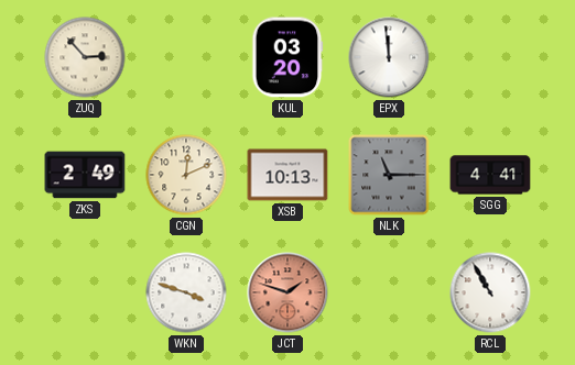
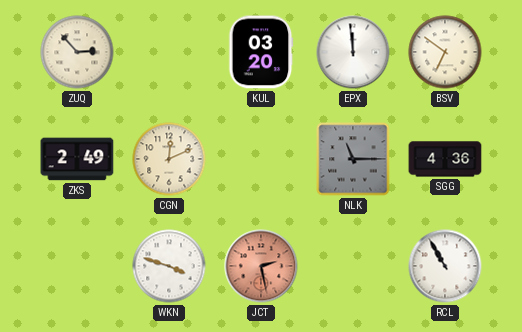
BSV: none -> 6:51
XSB: 10:13 -> none
SGG: 4:41 -> 4:36
JCT: 1:48 -> 2:28
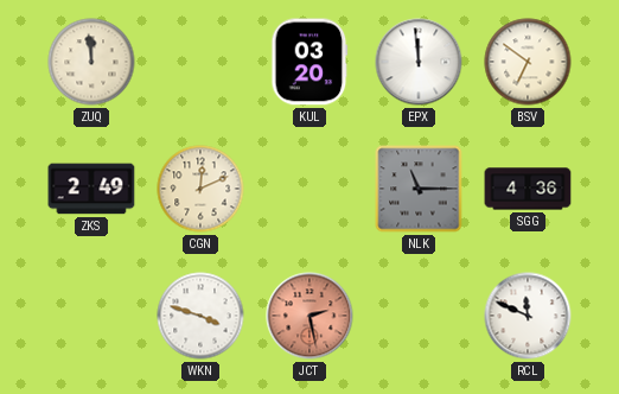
ZUQ: 2:53 -> 11:59
RCL: 10:55 -> 11:49
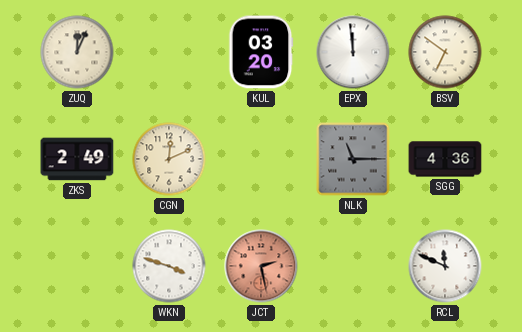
ZUQ: 11:59 -> 12:04
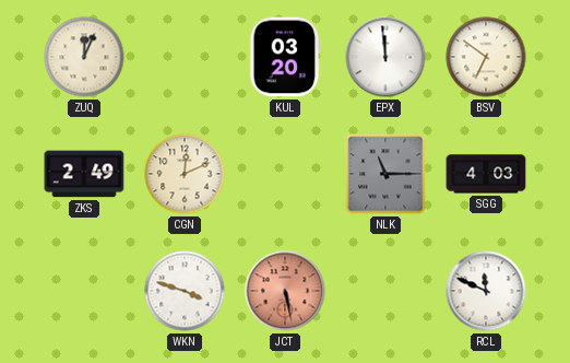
SGG: 4:36 -> 4:03
JCT: 2:28 -> 5:28
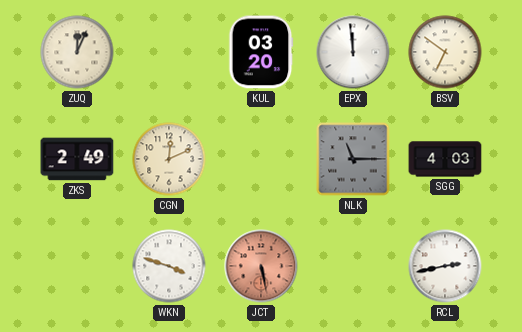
RCL: 11:49 -> 2:43
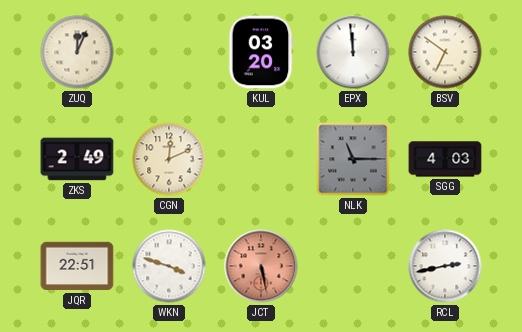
JQR: none -> 22:51
